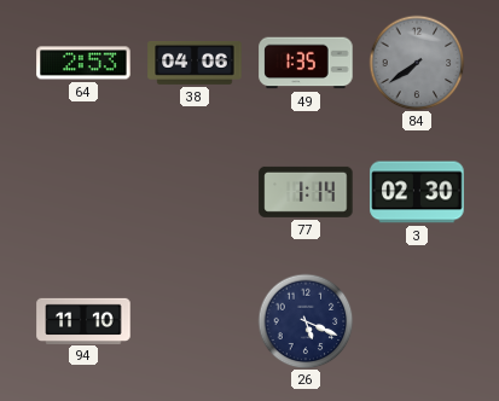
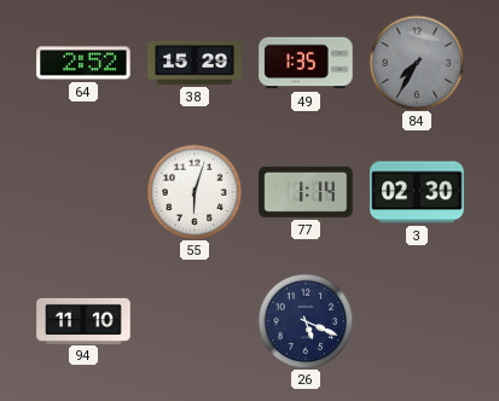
64: 2:53 -> 2:52
38: 04:06 -> 15:29
84: 7:39 -> 7:35
55: none -> 6:03
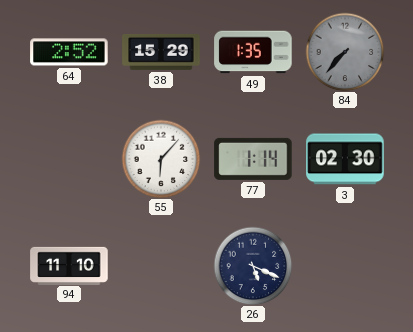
84: 7:35 -> 7:37
55: 6:03 -> 6:07
